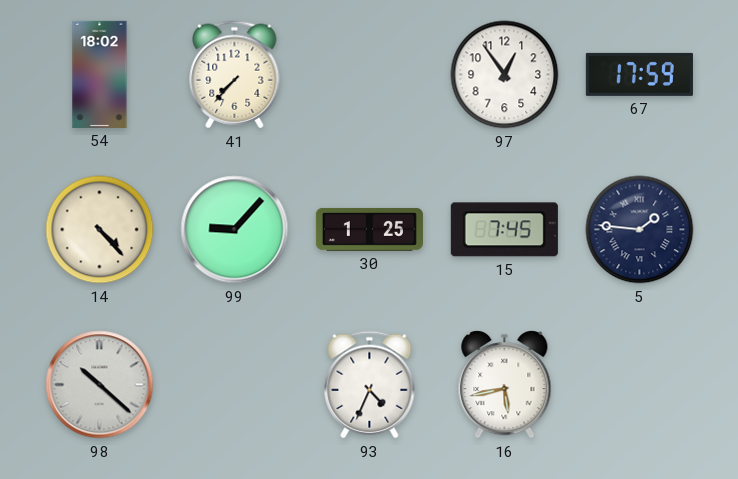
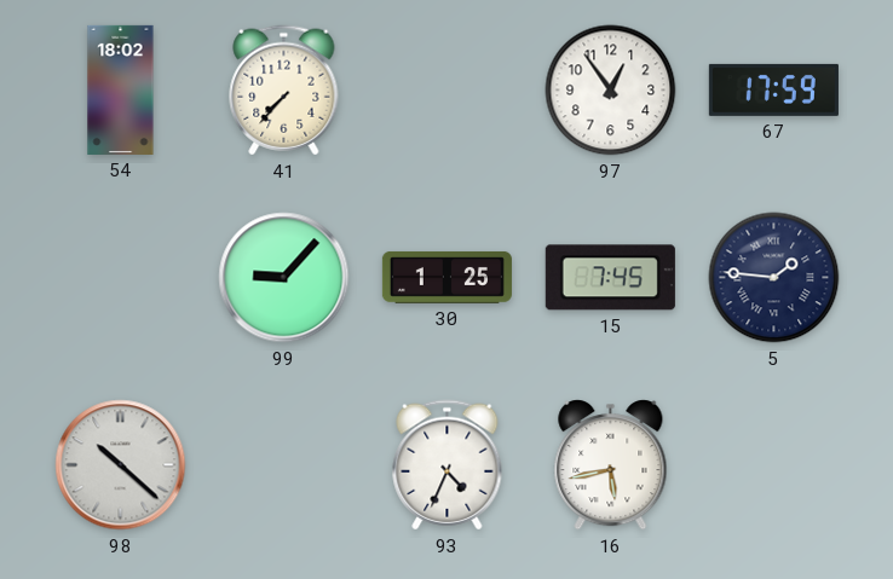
14: 4:23 -> none
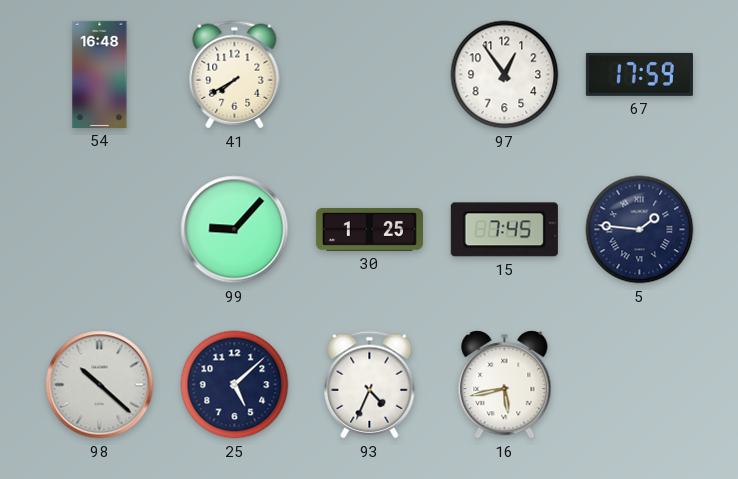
54: 18:02 -> 16:48
41: 7:37 -> 7:40
25: none -> 5:08
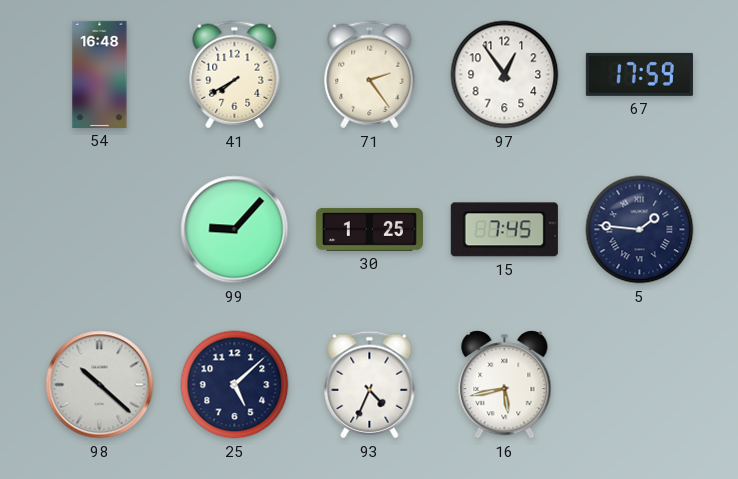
71: none -> 2:24
